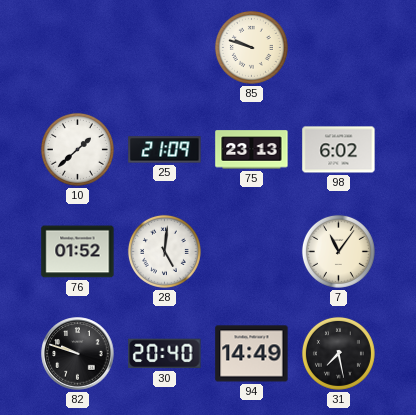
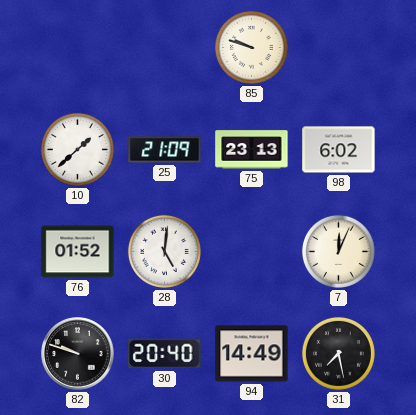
7: 11:06 -> 12:04
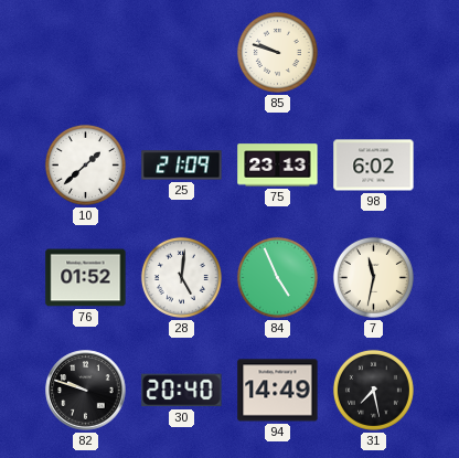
84: none -> 4:56
7: 12:04 -> 11:32
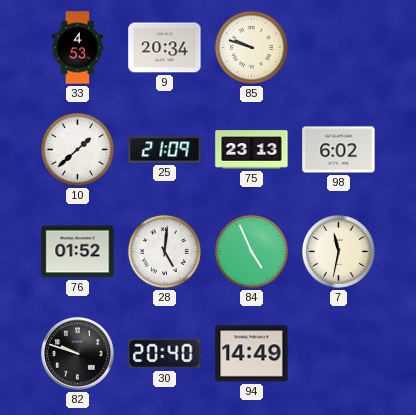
33: none -> 4:53
9: none -> 20:34
31: 7:28 -> none
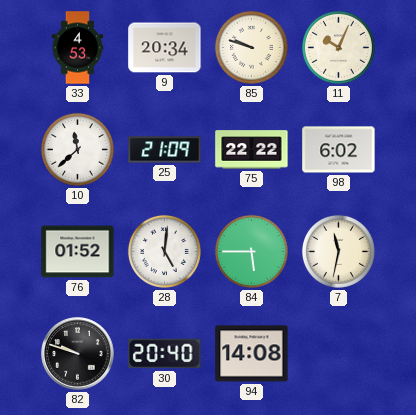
11: none -> 10:04
10: 1:38 -> 11:38
75: 23:13 -> 22:22
84: 4:56 -> 5:45
94: 14:49 -> 14:08
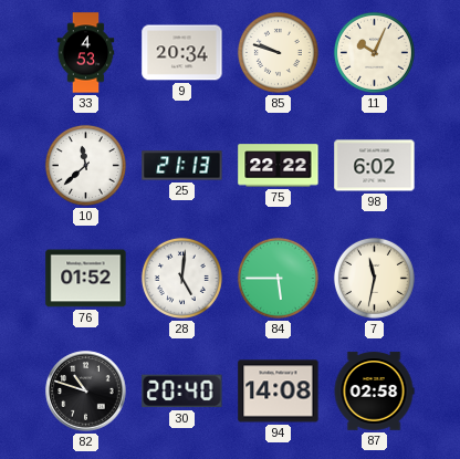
25: 21:09 -> 21:13
82: 9:48 -> 10:48
87: none -> 02:58
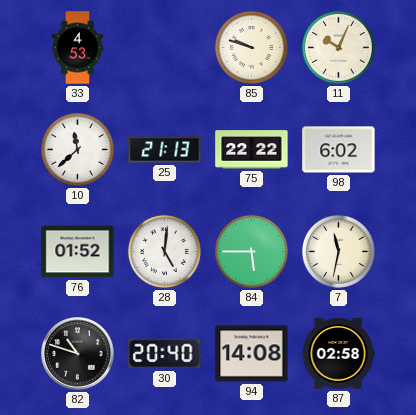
9: 20:34 -> none
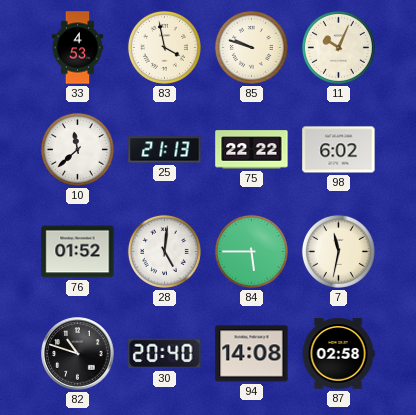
83: none -> 3:58
